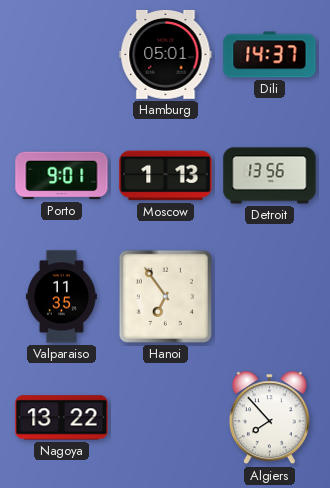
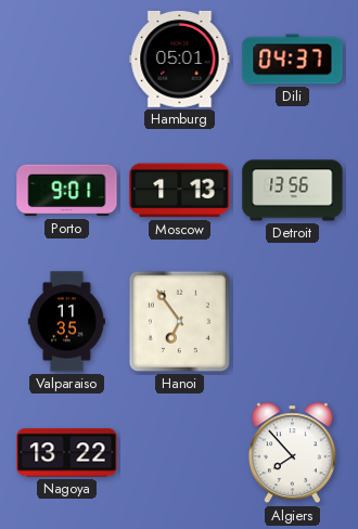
Dili: 14:37 -> 04:37
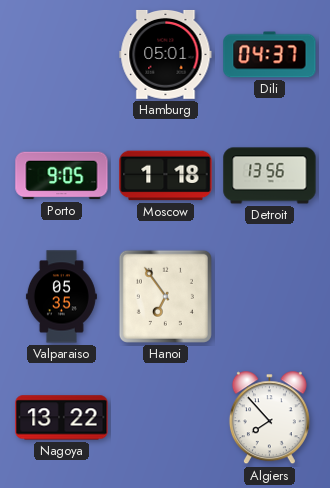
Porto: 9:01 -> 9:05
Moscow: 1:13 -> 1:18
Valparaiso: 11:35 -> 05:35
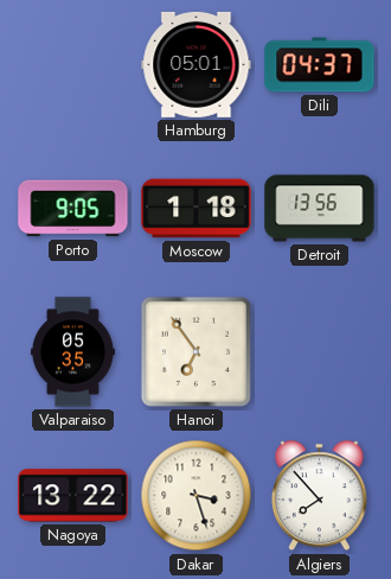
Dakar: none -> 3:27
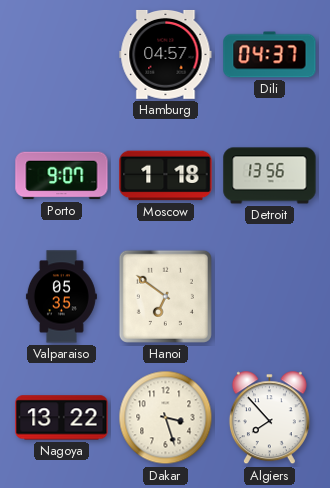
Hamburg: 05:01 -> 04:57
Porto: 9:05 -> 9:07
Hanoi: 6:54 -> 6:51
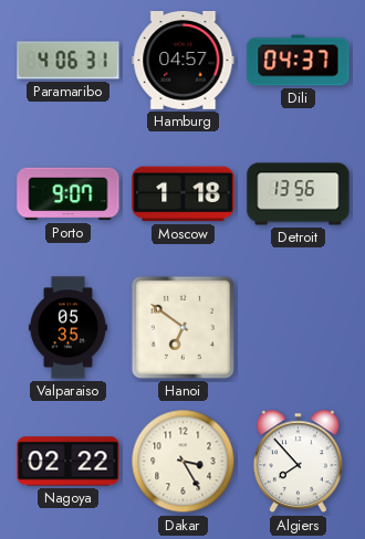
Paramaribo: none -> 4:06
Nagoya: 13:22 -> 02:22
Dakar: 3:27 -> 3:25
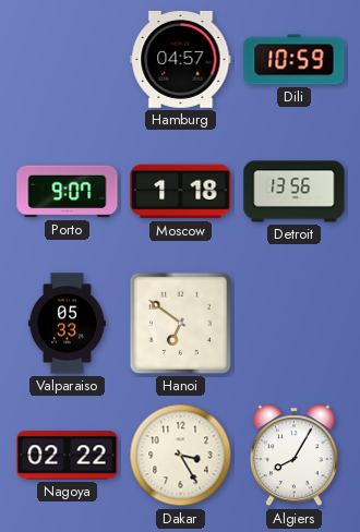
Paramaribo: 4:06 -> none
Dili: 04:37 -> 10:59
Valparaiso: 05:35 -> 05:33
Algiers: 7:53 -> 8:05
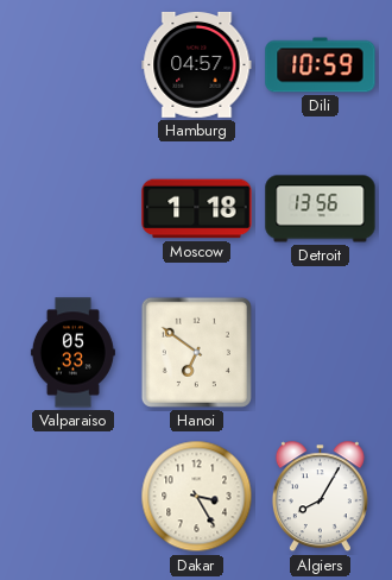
Porto: 9:07 -> none
Nagoya: 02:22 -> none
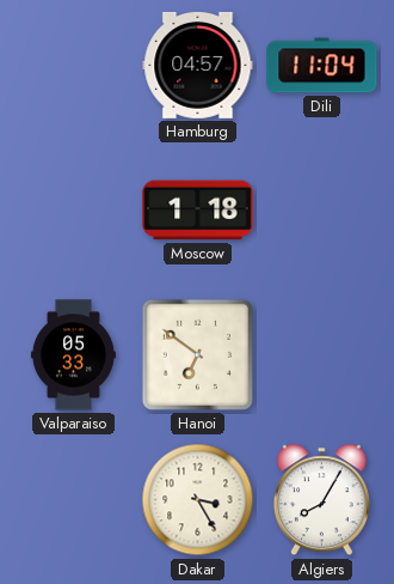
Dili: 10:59 -> 11:04
Detroit: 13:56 -> none
